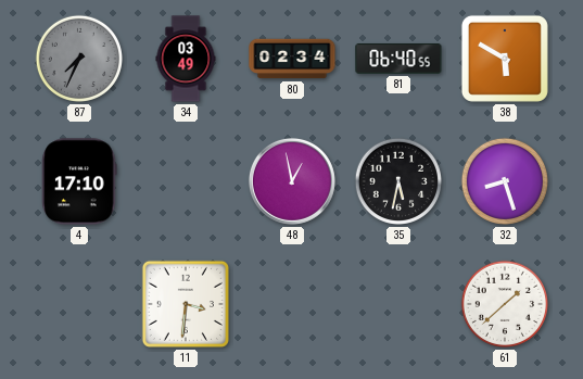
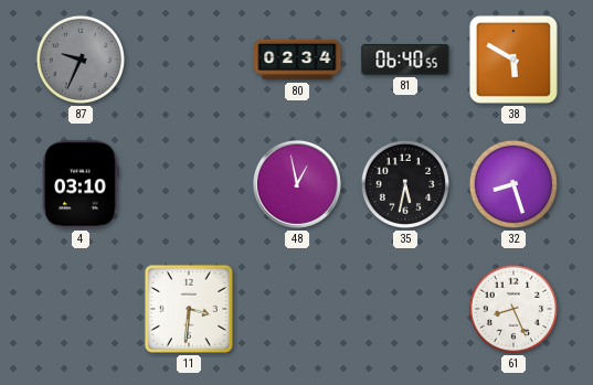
87: 7:34 -> 9:34
34: 03:49 -> none
4: 17:10 -> 03:10
61: 1:38 -> 8:26
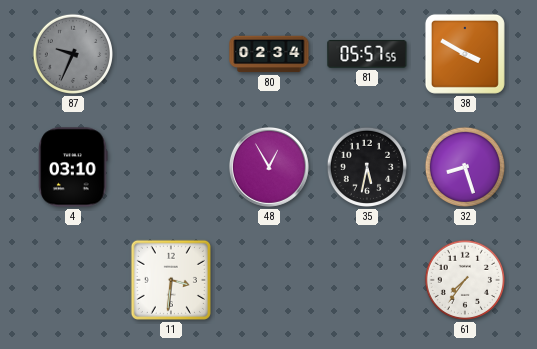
81: 06:40 -> 05:57
38: 5:50 -> 3:50
48: 12:58 -> 12:55
61: 8:26 -> 7:36
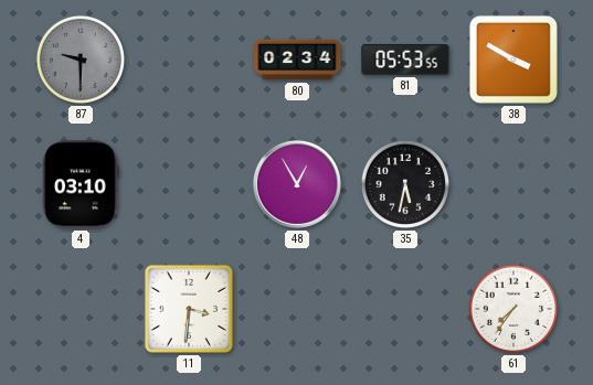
87: 9:34 -> 9:30
81: 05:57 -> 05:53
32: 8:27 -> none
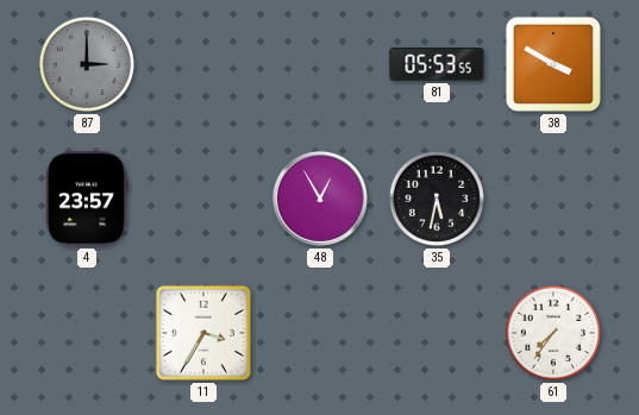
87: 9:30 -> 3:00
80: 02:34 -> none
4: 03:10 -> 23:57
11: 3:31 -> 3:35
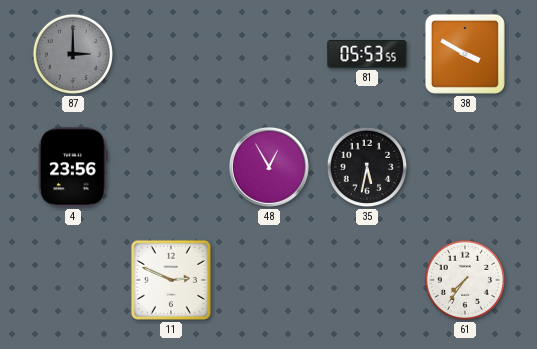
4: 23:57 -> 23:56
11: 3:35 -> 2:49
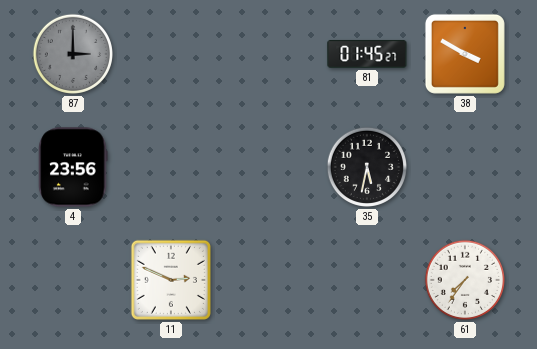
81: 05:53 -> 01:45
48: 12:55 -> none
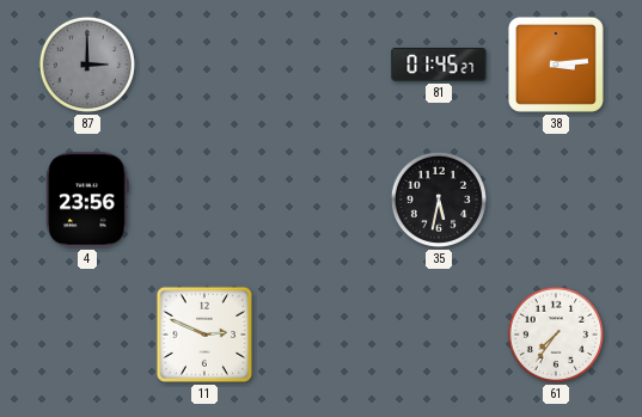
38: 3:50 -> 3:14
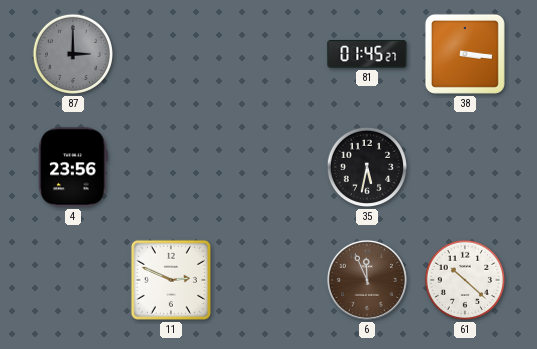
38: 3:14 -> 3:16
6: none -> 11:56
61: 7:36 -> 10:22
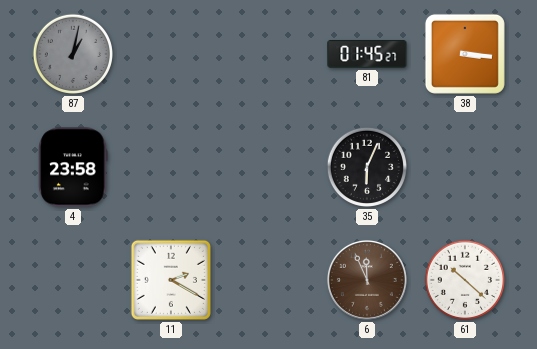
87: 3:00 -> 1:02
4: 23:56 -> 23:58
35: 5:32 -> 6:04
11: 2:49 -> 2:20
